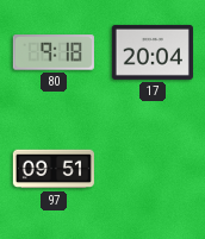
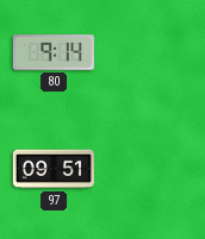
80: 9:18 -> 9:14
17: 20:04 -> none
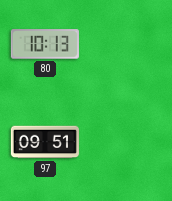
80: 9:14 -> 10:13
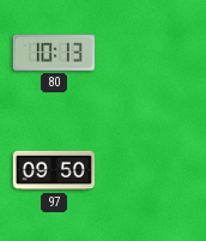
97: 09:51 -> 09:50
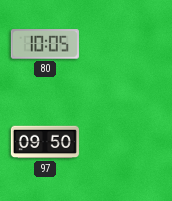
80: 10:13 -> 10:05
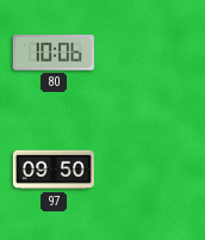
80: 10:05 -> 10:06
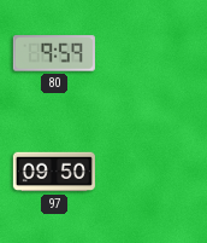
80: 10:06 -> 9:59
